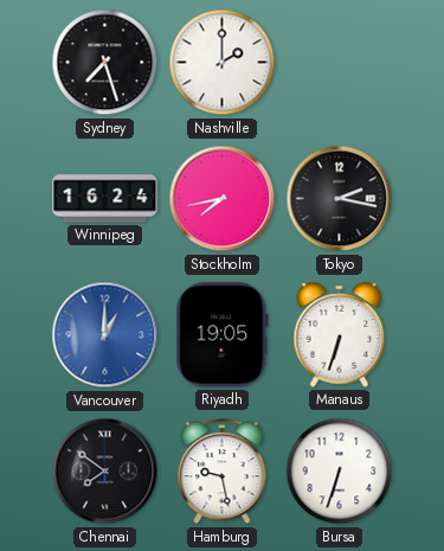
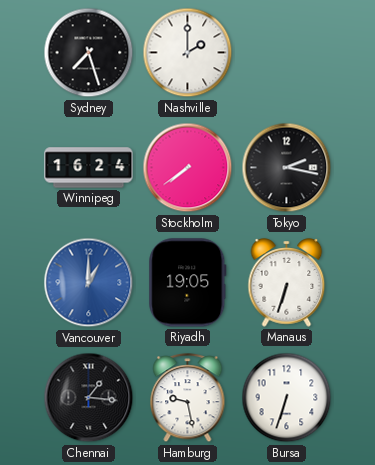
Stockholm: 7:43 -> 7:39
Chennai: 7:51 -> 1:16
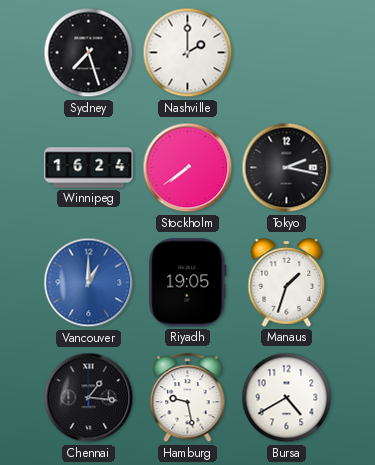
Manaus: 6:33 -> 1:33
Bursa: 6:33 -> 4:40
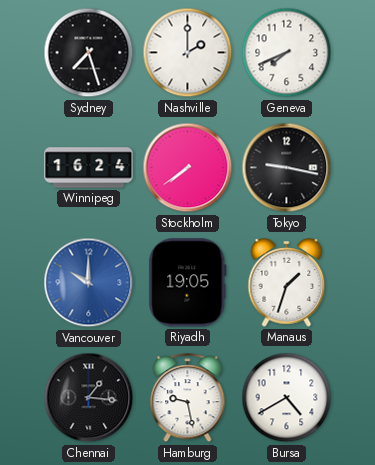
Geneva: none -> 7:41
Tokyo: 2:17 -> 9:17
Vancouver: 1:00 -> 10:00
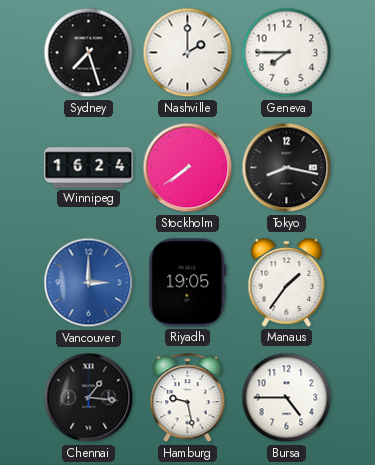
Geneva: 7:41 -> 7:45
Tokyo: 9:17 -> 8:17
Vancouver: 10:00 -> 3:00
Manaus: 1:33 -> 1:36
Bursa: 4:40 -> 4:45
